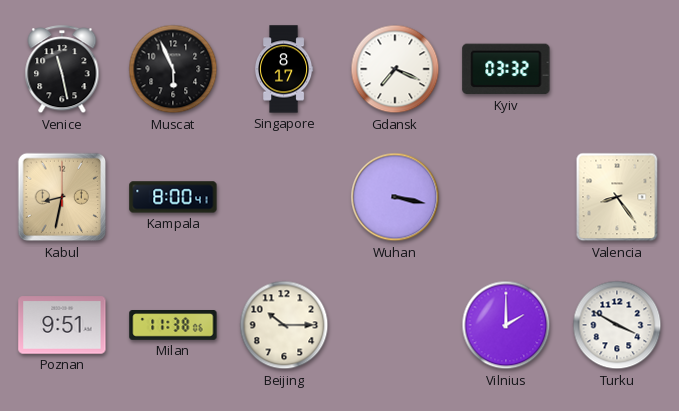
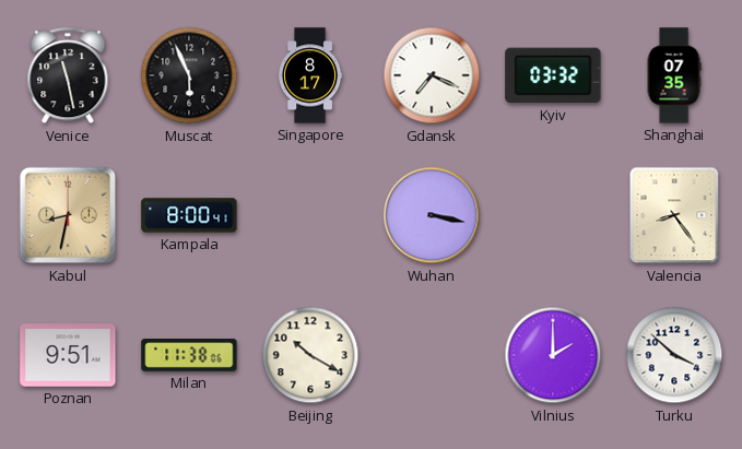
Shanghai: none -> 07:35
Beijing: 10:15 -> 10:20
Turku: 3:50 -> 3:52
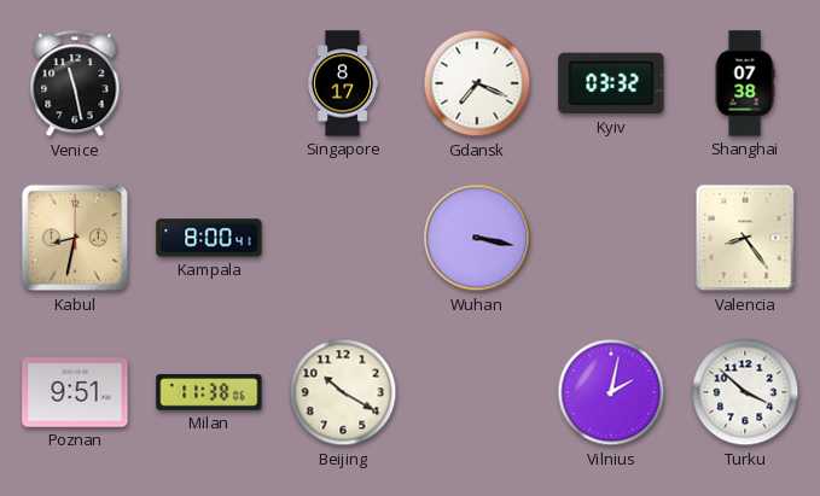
Muscat: 5:56 -> none
Shanghai: 07:35 -> 07:38
Vilnius: 2:00 -> 2:02
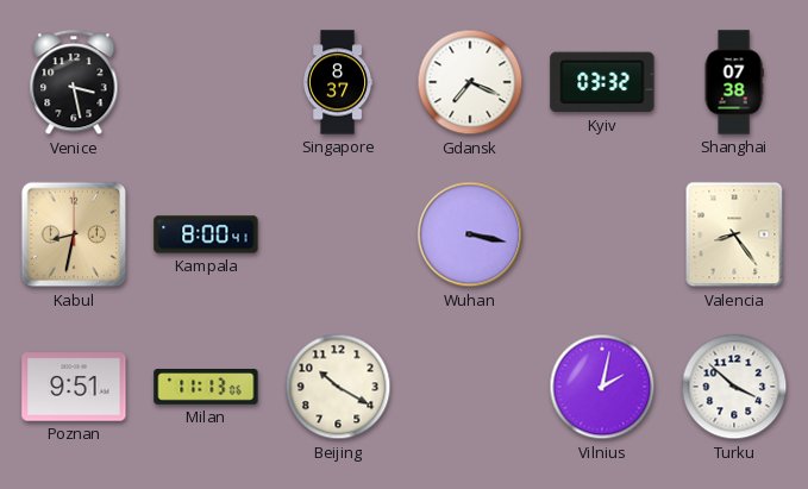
Venice: 11:28 -> 3:28
Singapore: 8:17 -> 8:37
Milan: 11:38 -> 11:13
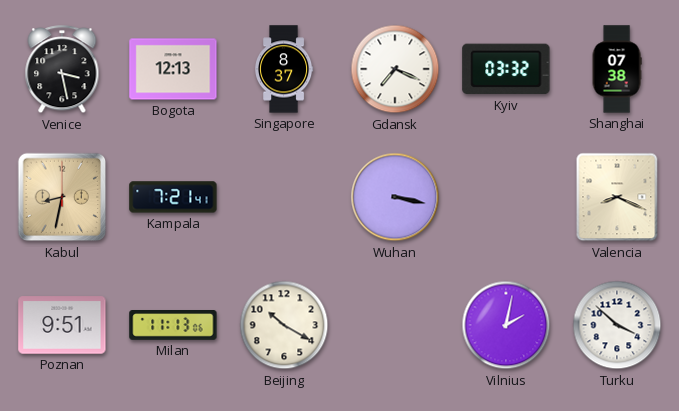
Bogota: none -> 12:13
Kampala: 8:00 -> 7:21
Valencia: 8:24 -> 8:19
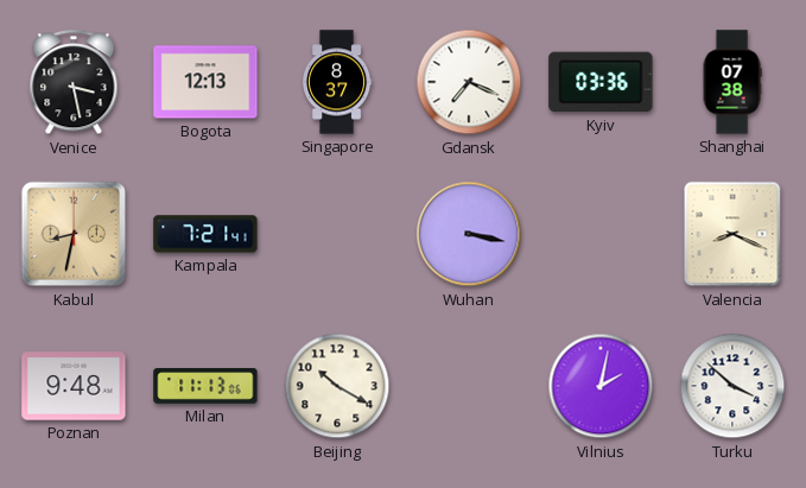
Kyiv: 03:32 -> 03:36
Poznan: 9:51 -> 9:48
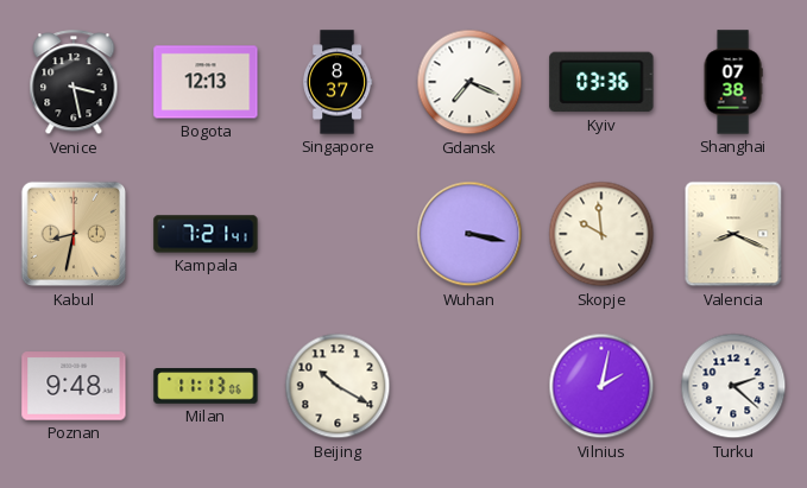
Skopje: none -> 9:59
Turku: 3:52 -> 2:22
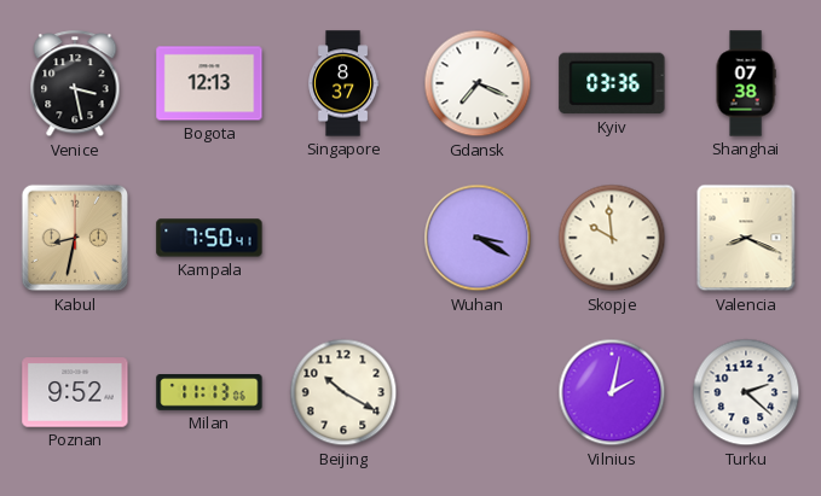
Kampala: 7:21 -> 7:50
Wuhan: 3:17 -> 3:20
Poznan: 9:48 -> 9:52
